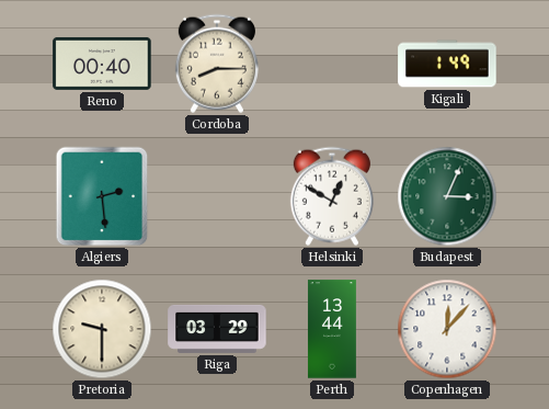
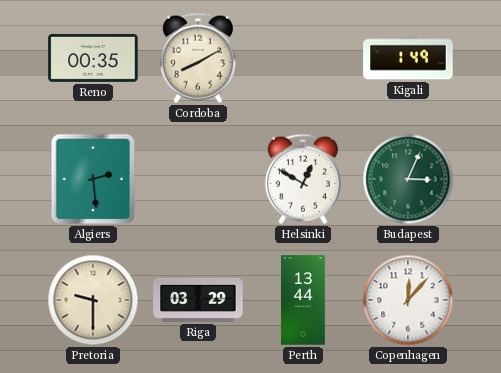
Reno: 00:40 -> 00:35
Cordoba: 8:15 -> 8:10
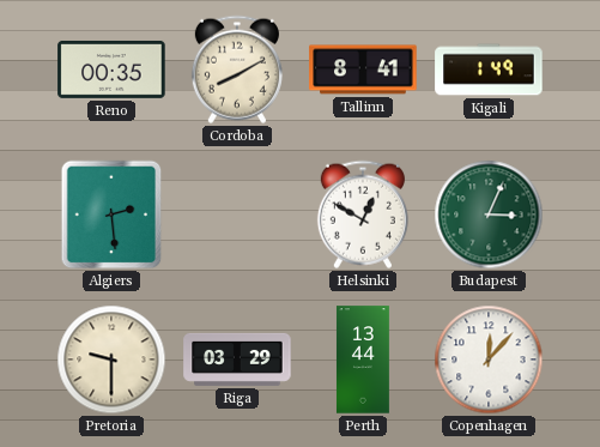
Tallinn: none -> 8:41
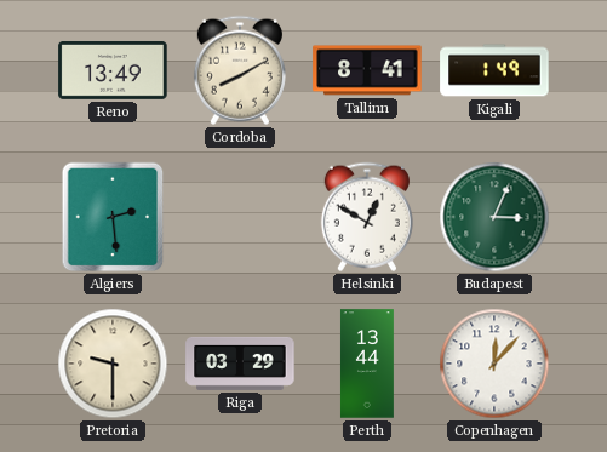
Reno: 00:35 -> 13:49
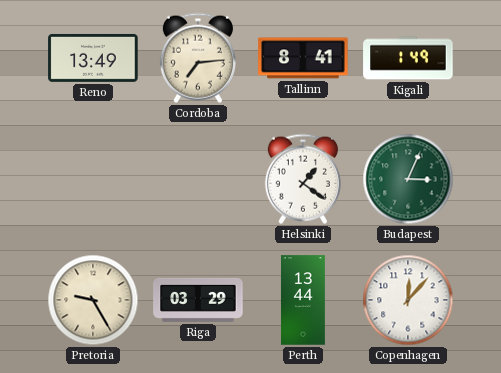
Cordoba: 8:10 -> 7:14
Algiers: 2:29 -> none
Helsinki: 12:50 -> 1:21
Pretoria: 9:30 -> 9:25
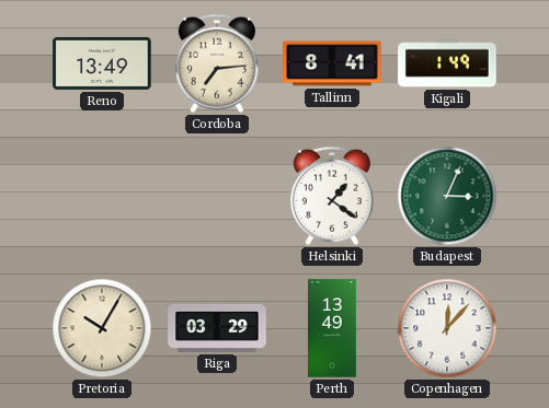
Pretoria: 9:25 -> 10:05
Perth: 13:44 -> 13:49
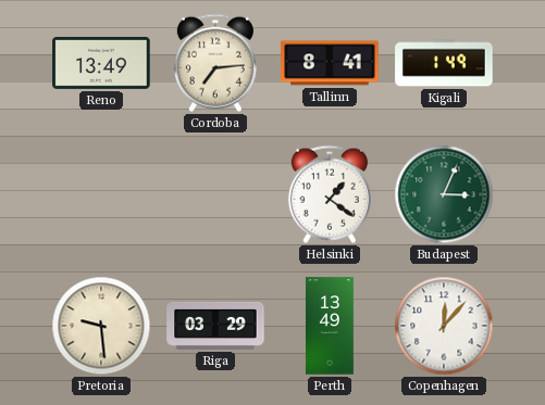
Pretoria: 10:05 -> 9:29
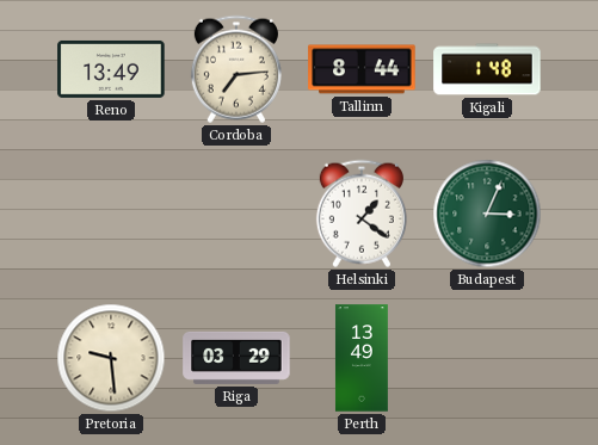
Tallinn: 8:41 -> 8:44
Kigali: 1:49 -> 1:48
Copenhagen: 12:07 -> none
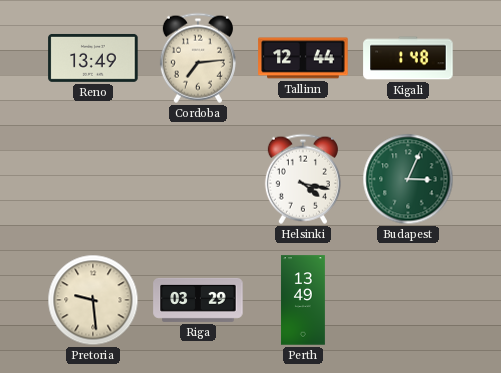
Tallinn: 8:44 -> 12:44
Helsinki: 1:21 -> 4:17
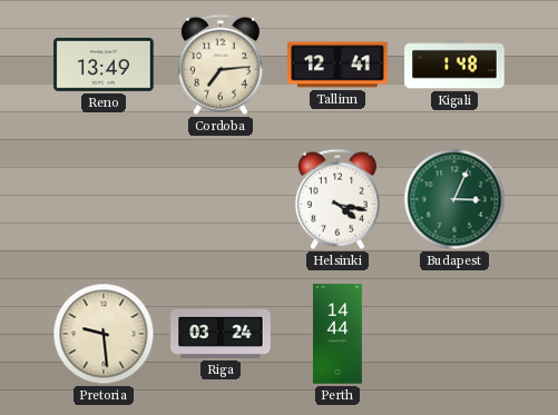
Tallinn: 12:44 -> 12:41
Riga: 03:29 -> 03:24
Perth: 13:49 -> 14:44
